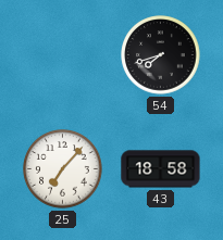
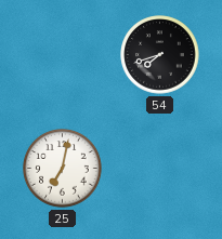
25: 7:07 -> 7:02
43: 18:58 -> none
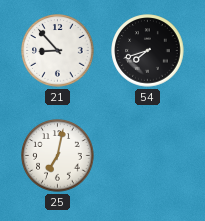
21: none -> 8:53
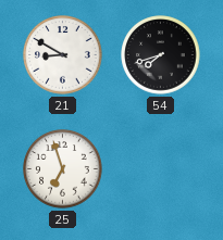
21: 8:53 -> 8:50
25: 7:02 -> 6:57
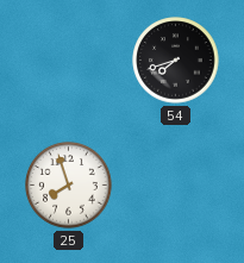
21: 8:50 -> none
25: 6:57 -> 7:57
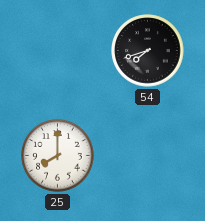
25: 7:57 -> 8:00
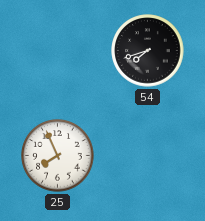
25: 8:00 -> 7:56
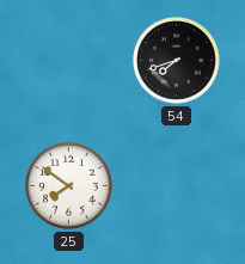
25: 7:56 -> 7:51
